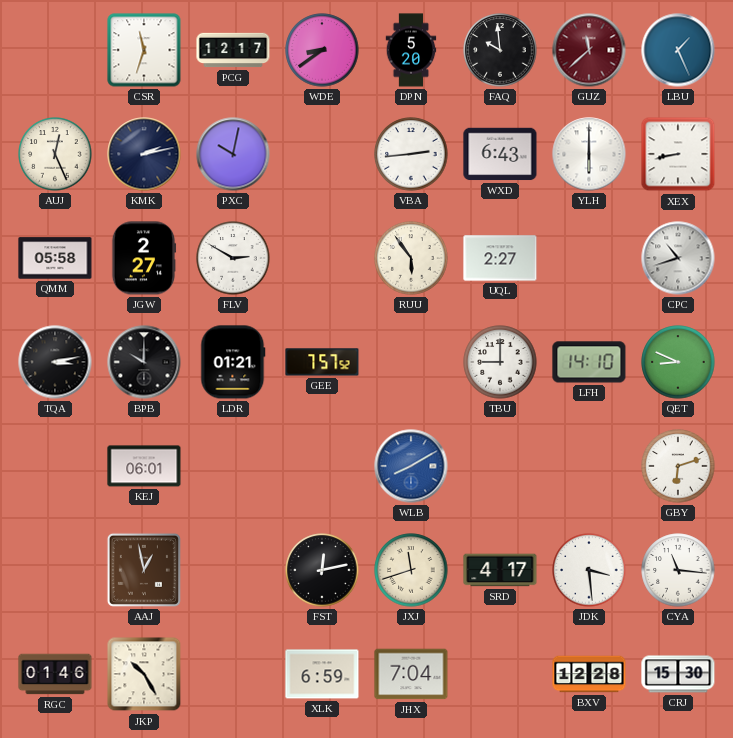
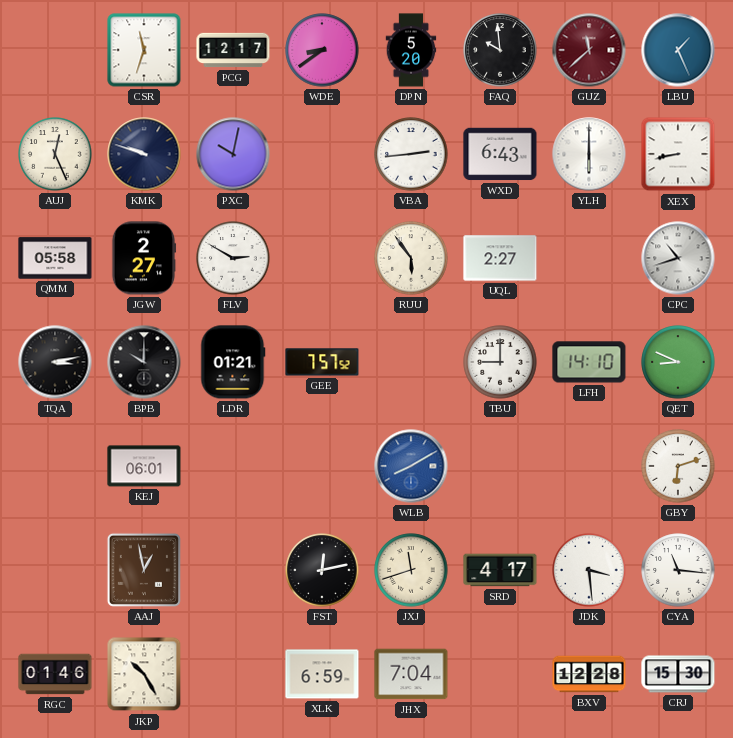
KMK: 2:13 -> 9:48
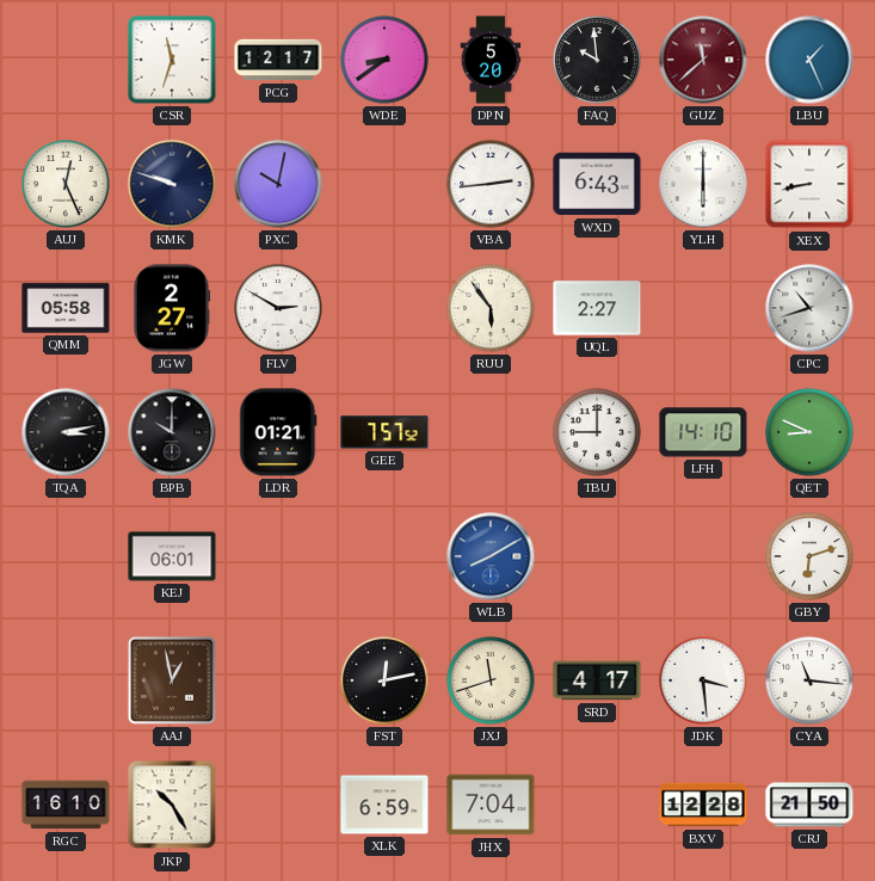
RGC: 01:46 -> 16:10
CRJ: 15:30 -> 21:50
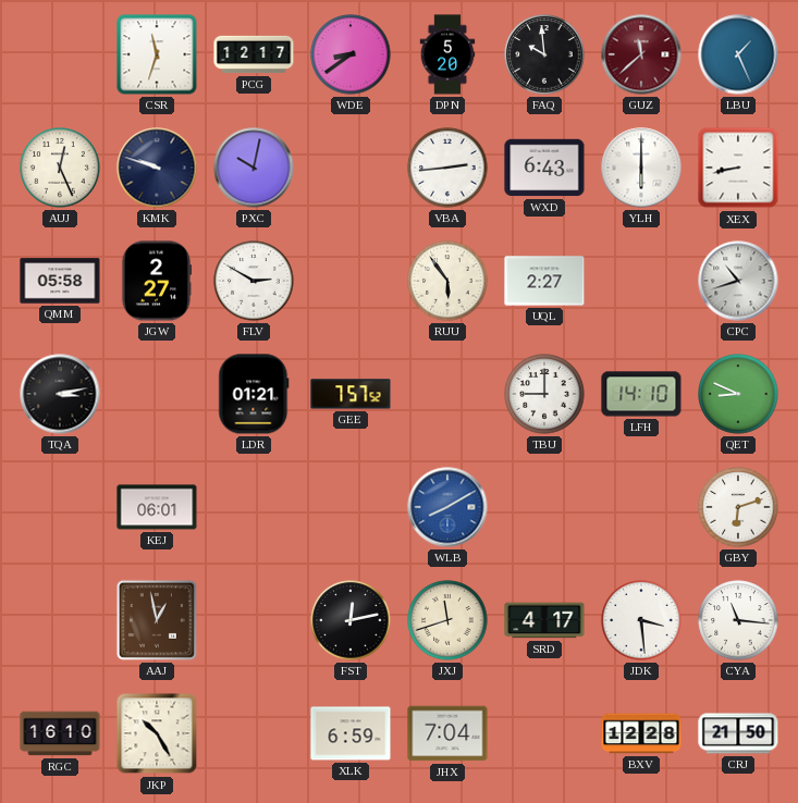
BPB: 10:00 -> none
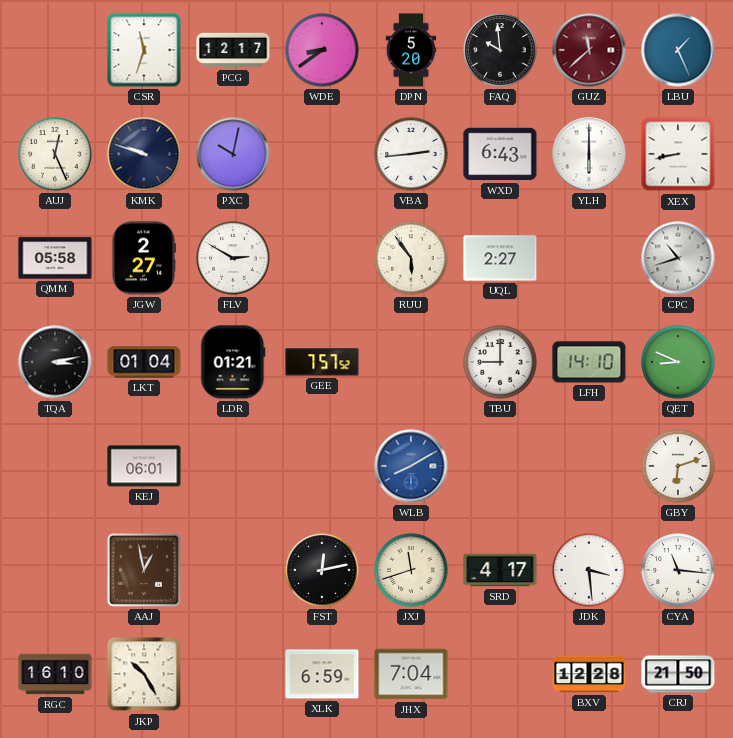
LKT: none -> 01:04
